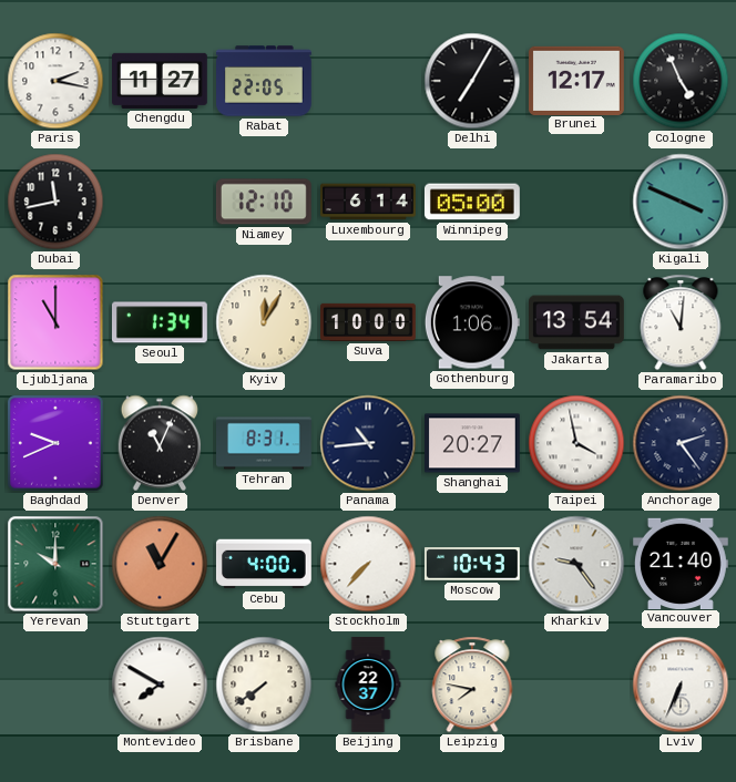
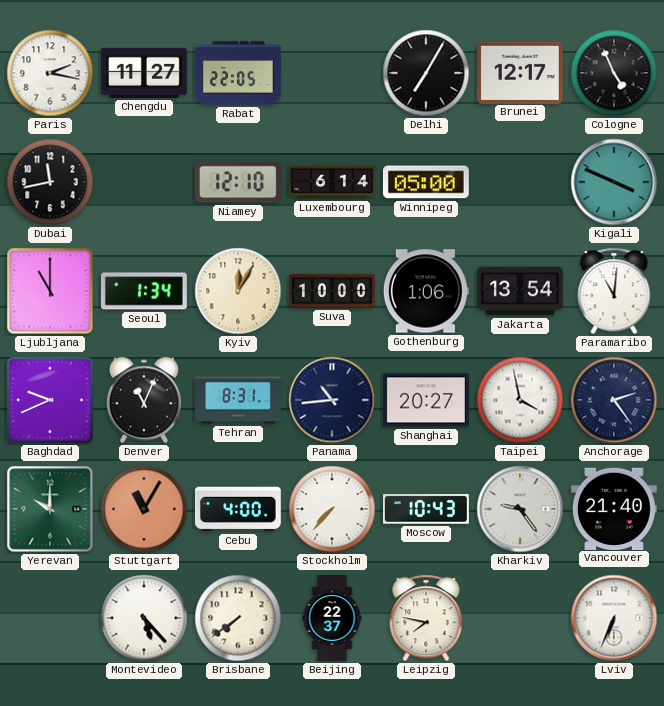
Montevideo: 7:50 -> 5:23
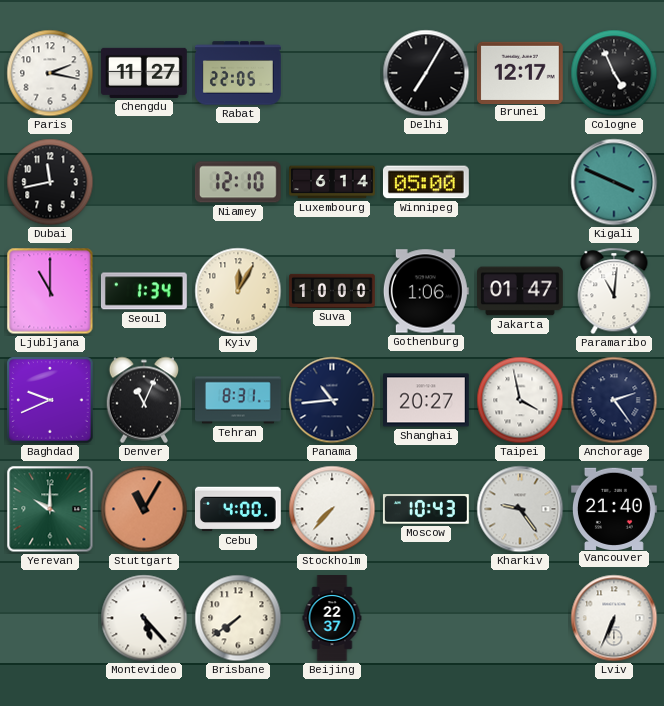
Jakarta: 13:54 -> 01:47
Leipzig: 7:47 -> none
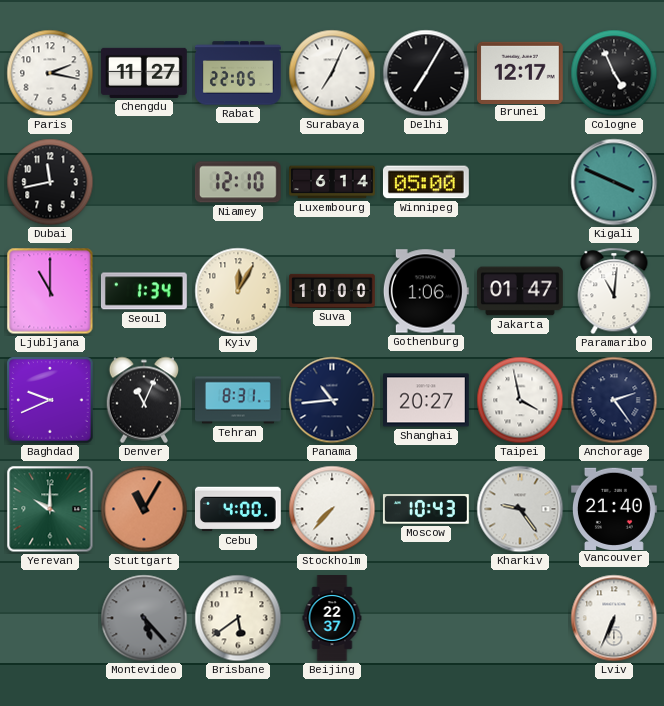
Surabaya: none -> 7:04
Montevideo dial: white -> grey
Brisbane: 7:39 -> 5:39
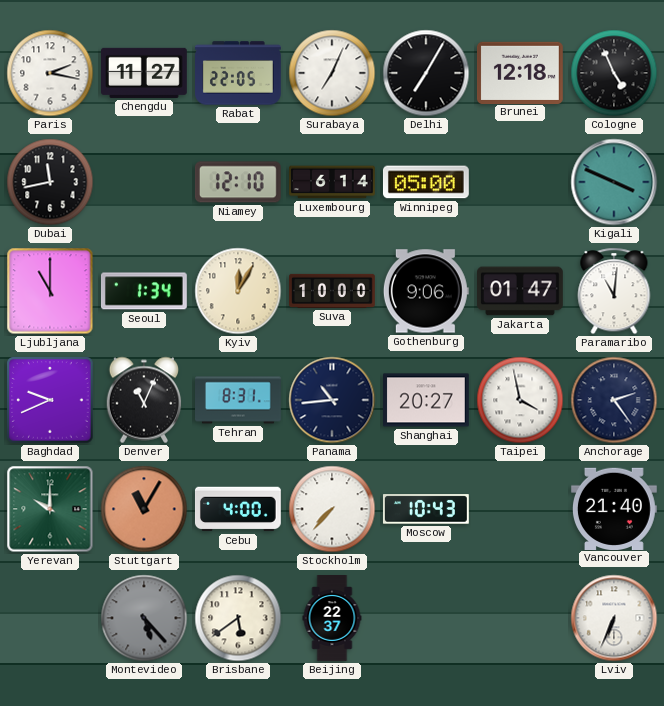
Brunei: 12:17 -> 12:18
Gothenburg: 1:06 -> 9:06
Kharkiv: 9:24 -> none
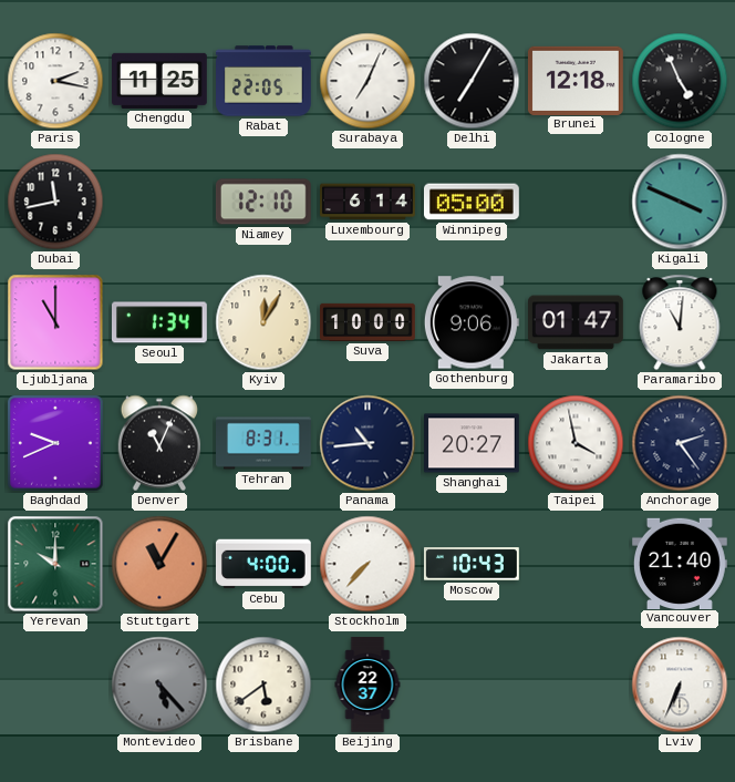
Chengdu: 11:27 -> 11:25
